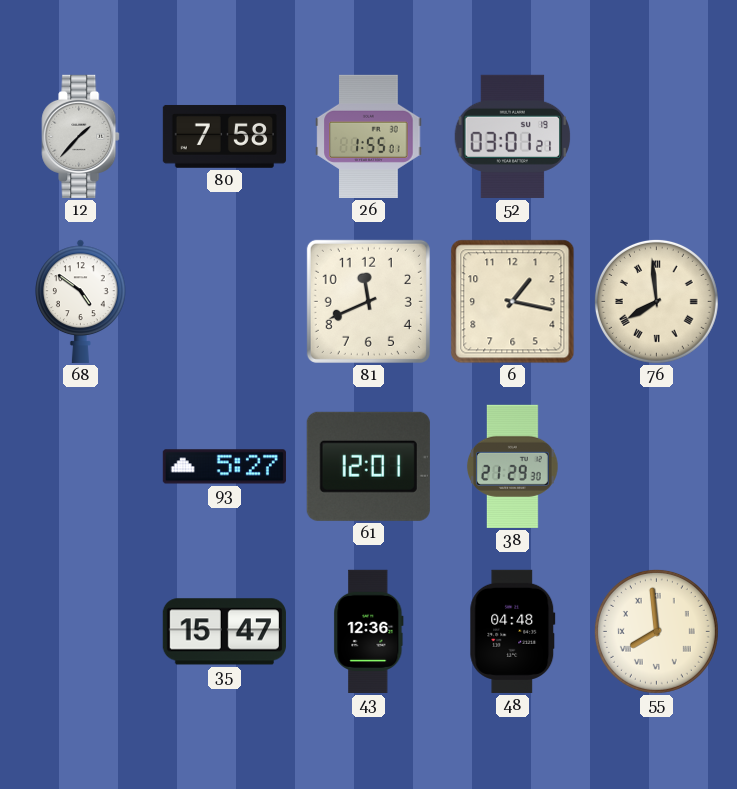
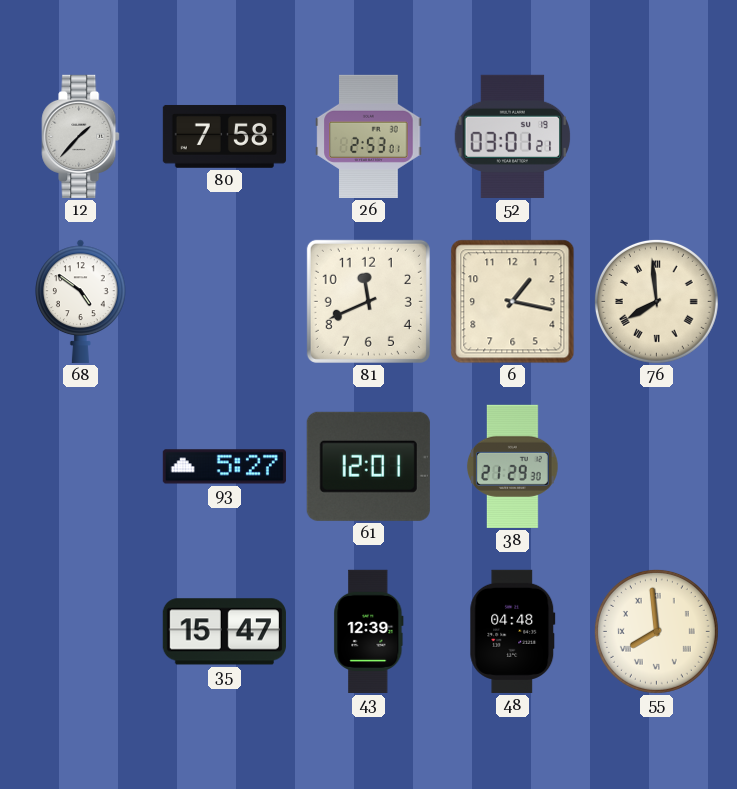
26: 1:55 -> 2:53
43: 12:36 -> 12:39
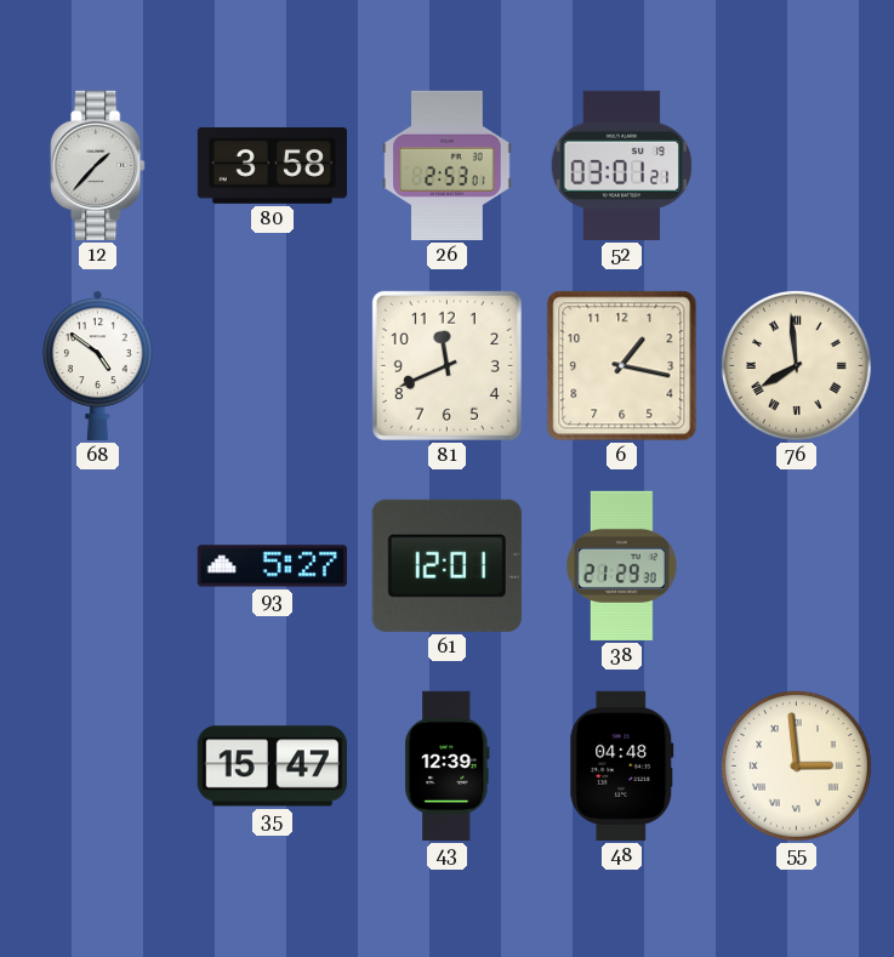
80: 7:58 -> 3:58
55: 7:59 -> 2:59
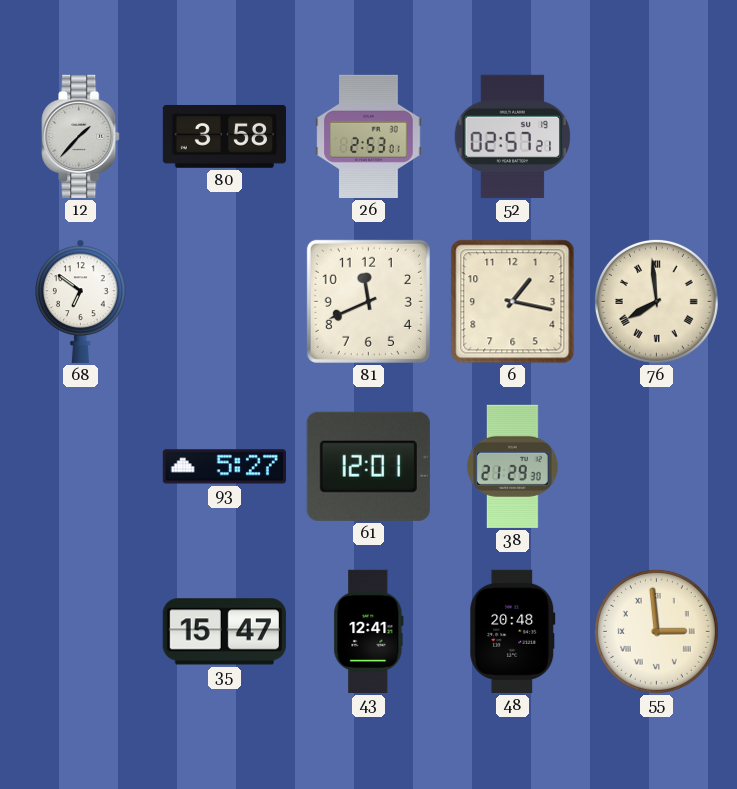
52: 03:01 -> 02:57
68: 4:51 -> 6:51
43: 12:39 -> 12:41
48: 04:48 -> 20:48
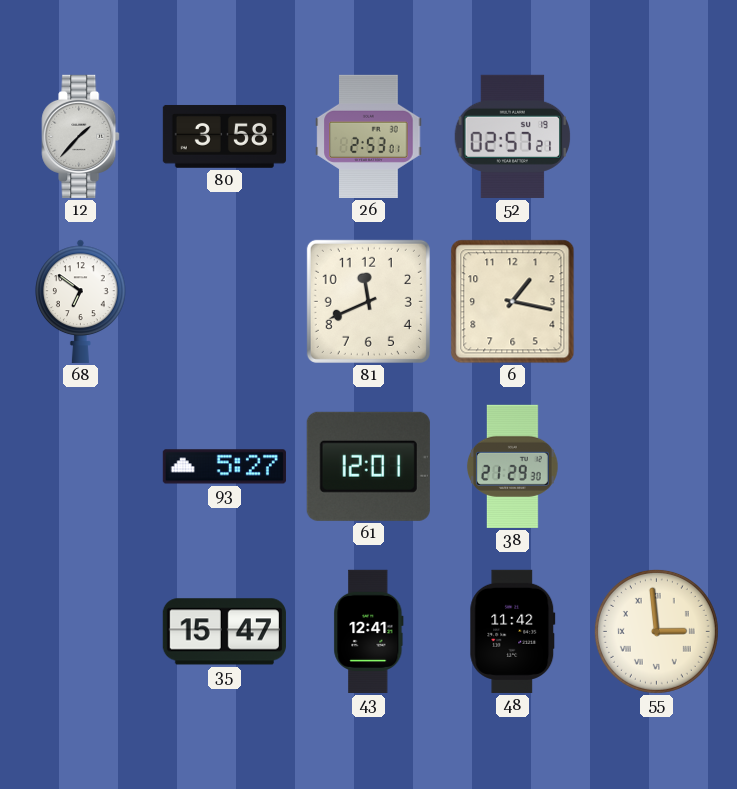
76: 7:59 -> none
48: 20:48 -> 11:42
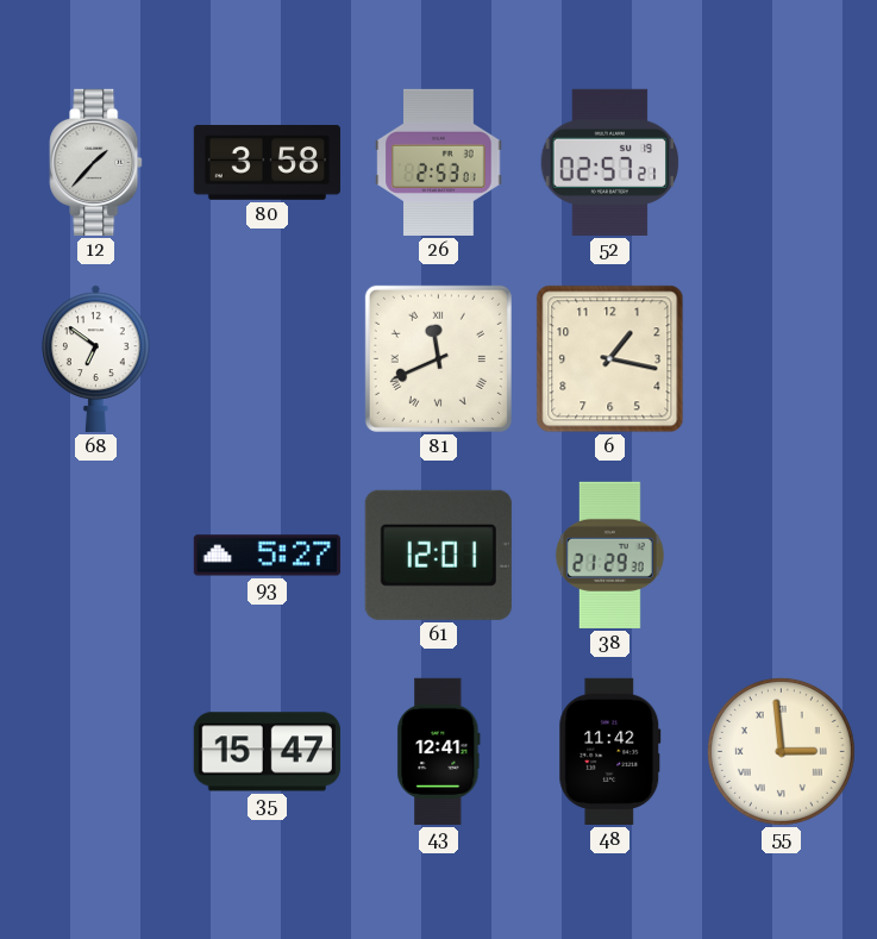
81 numerals: Arabic -> Roman
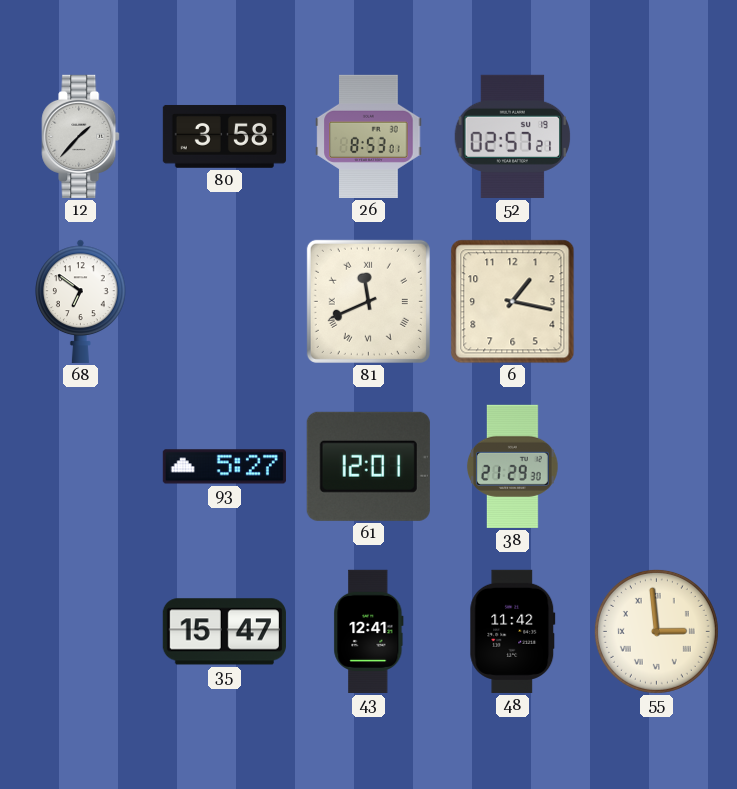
26: 2:53 -> 8:53
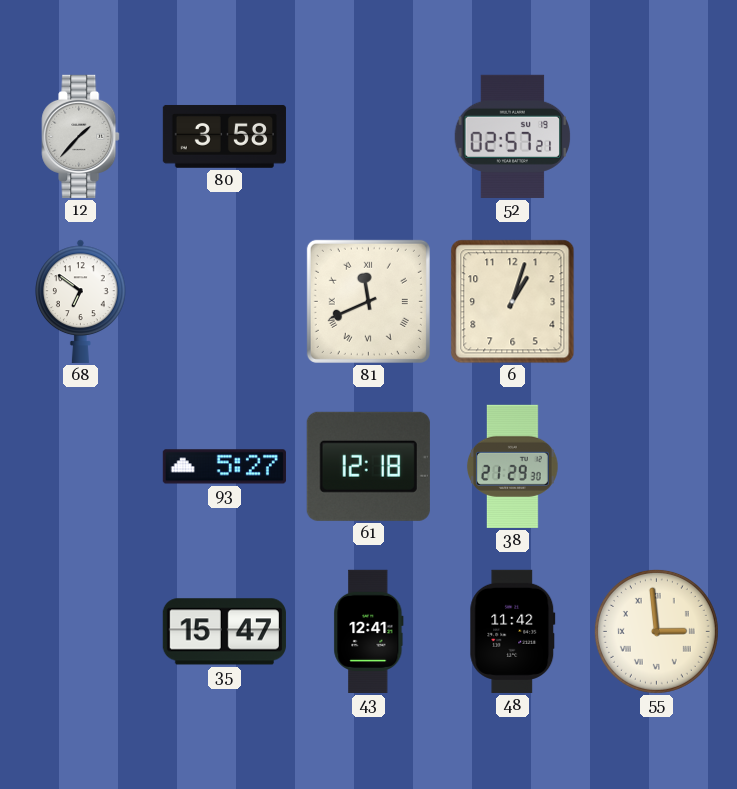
26: 8:53 -> none
6: 1:17 -> 1:03
61: 12:01 -> 12:18
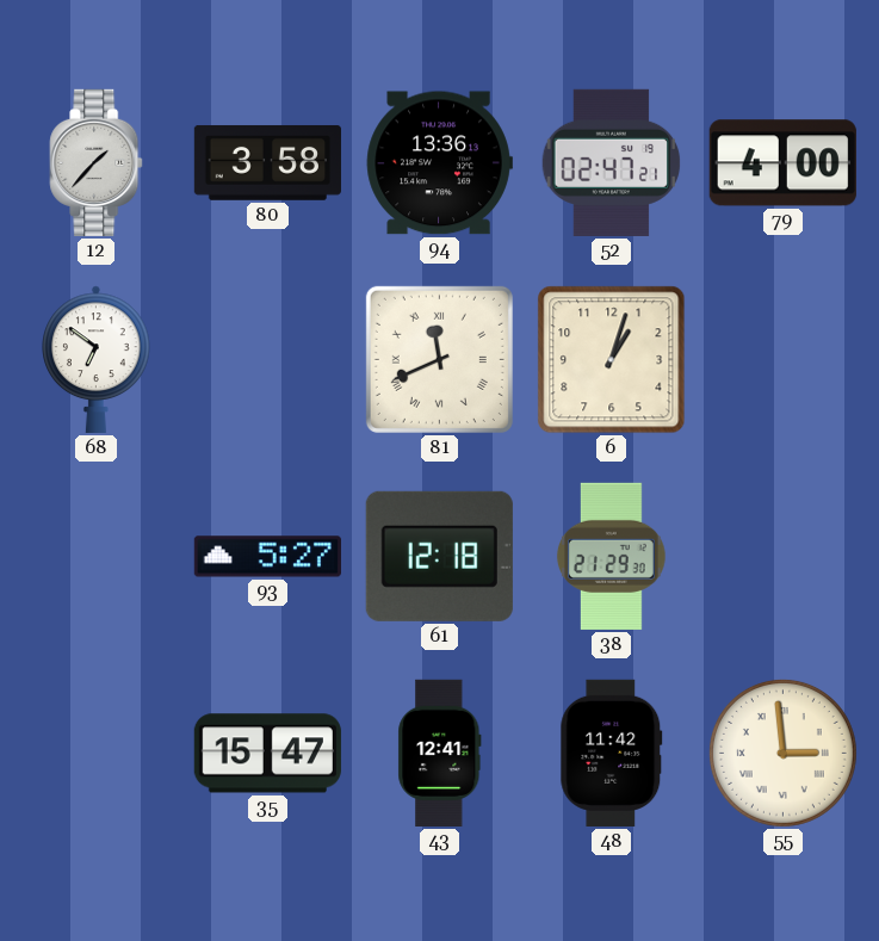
94: none -> 13:36
52: 02:57 -> 02:47
79: none -> 4:00
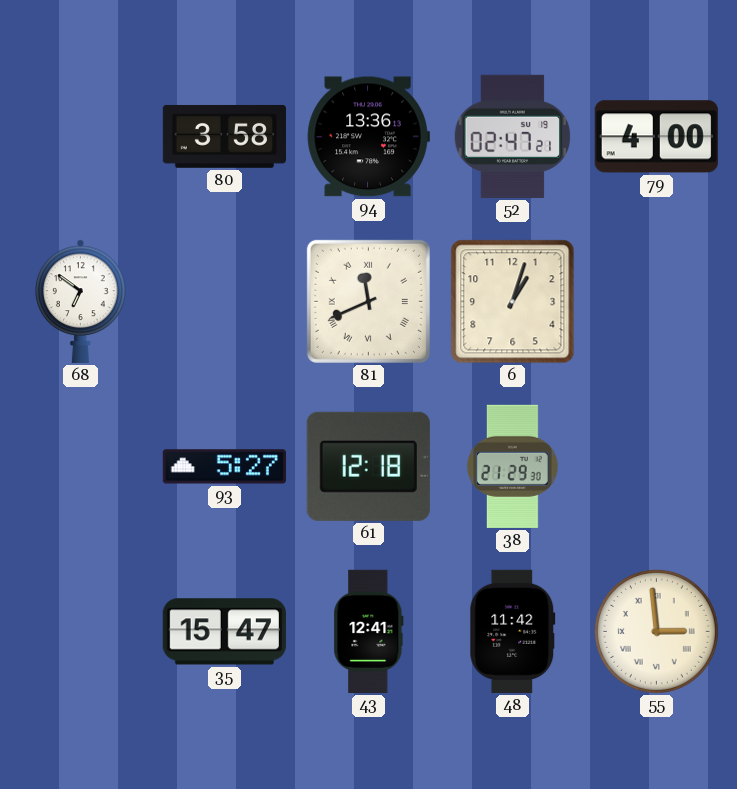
12: 1:37 -> none
